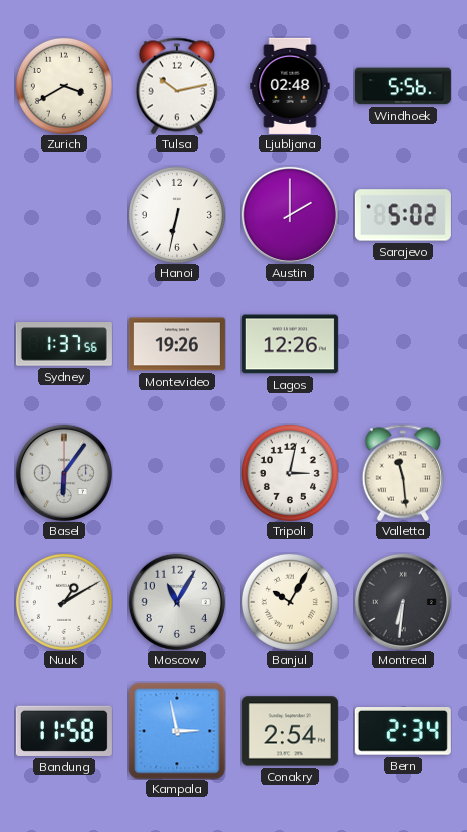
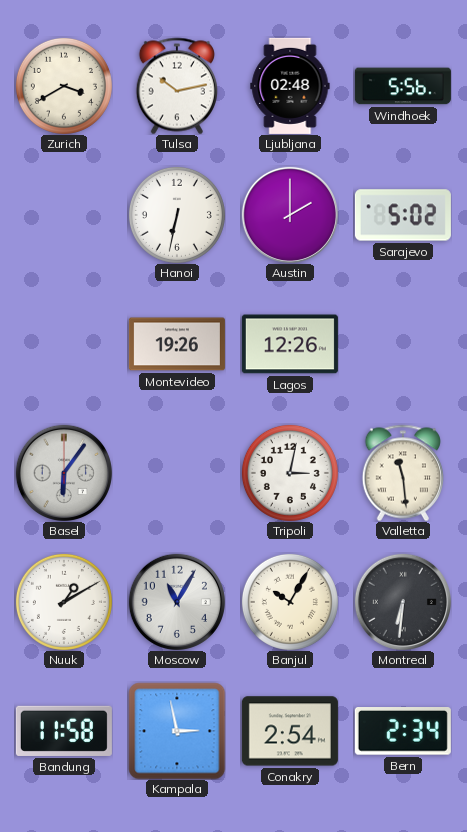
Sydney: 1:37 -> none
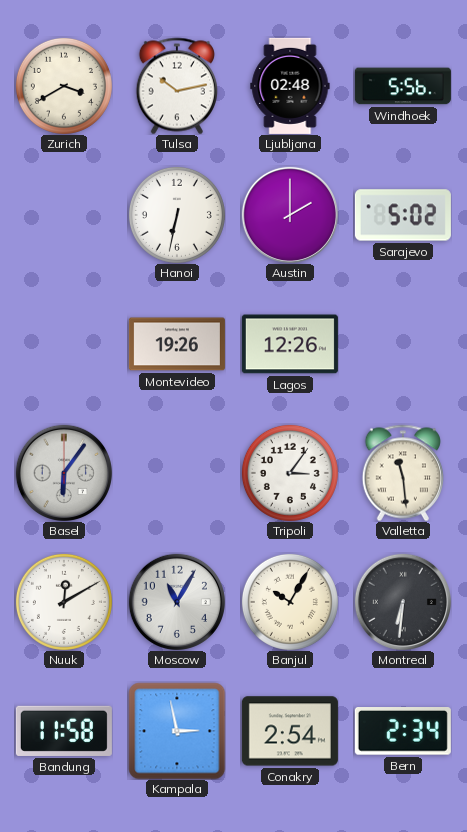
Tripoli: 3:02 -> 3:06
Nuuk: 1:10 -> 12:10
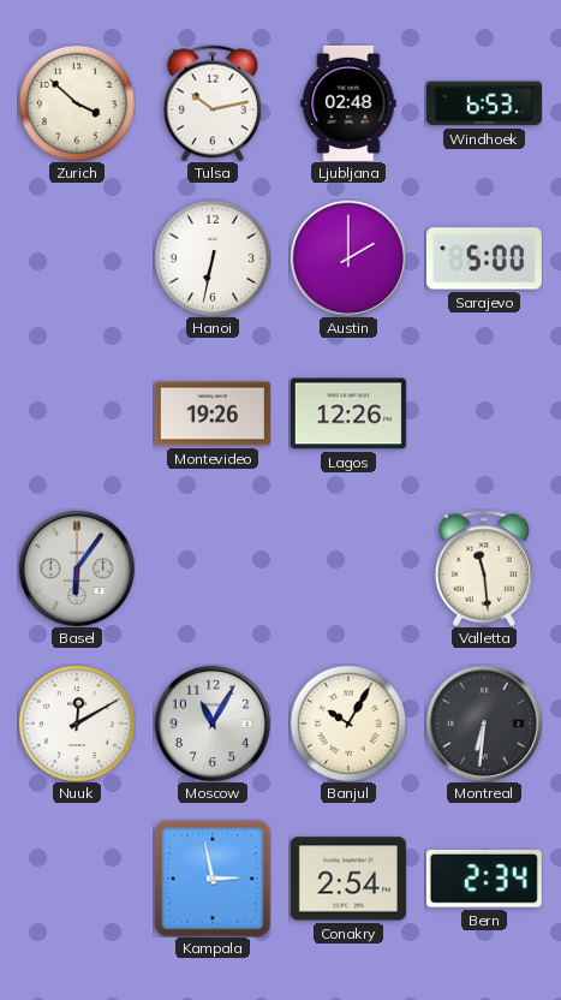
Zurich: 3:40 -> 3:52
Windhoek: 5:56 -> 6:53
Sarajevo: 5:02 -> 5:00
Tripoli: 3:06 -> none
Bandung: 11:58 -> none
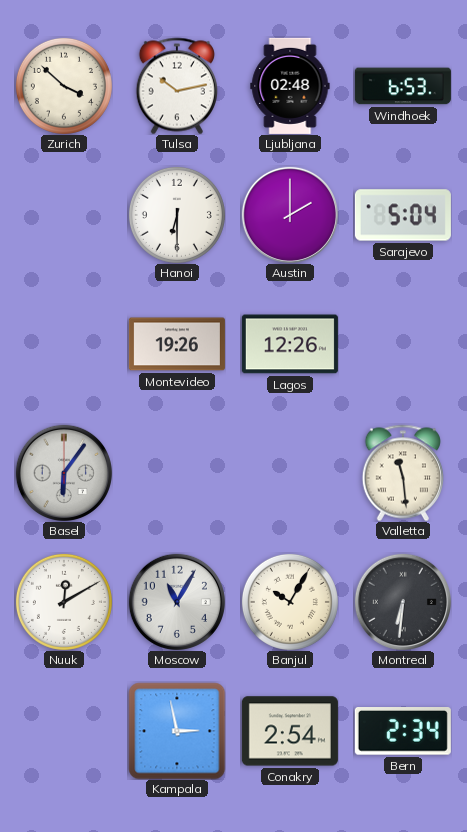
Hanoi: 6:32 -> 6:30
Sarajevo: 5:00 -> 5:04
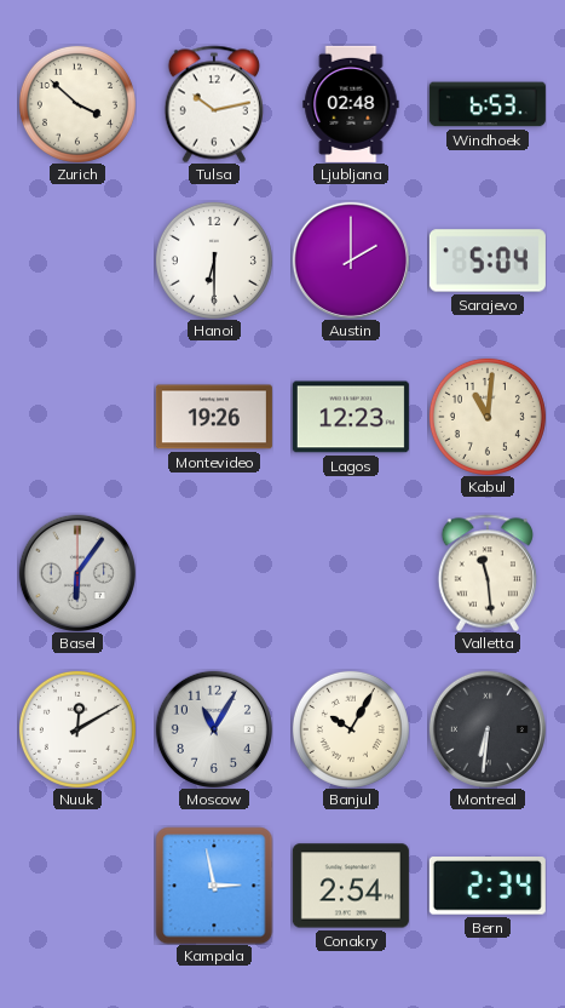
Lagos: 12:26 -> 12:23
Kabul: none -> 11:01
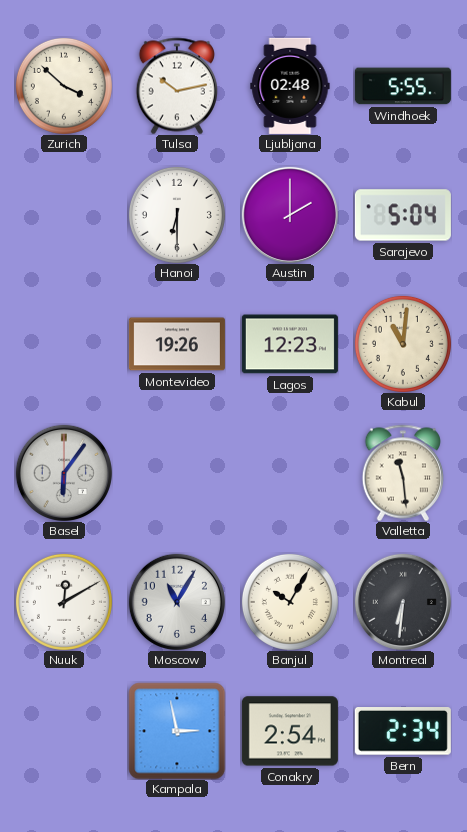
Windhoek: 6:53 -> 5:55
